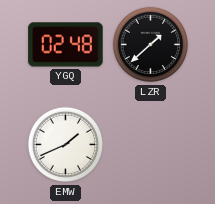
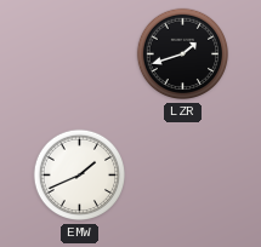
YGQ: 02:48 -> none
LZR: 1:38 -> 1:42
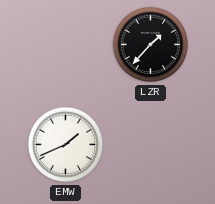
LZR: 1:42 -> 1:37
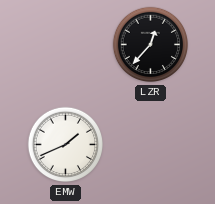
LZR: 1:37 -> 12:37
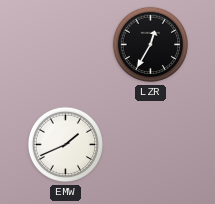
LZR: 12:37 -> 12:35
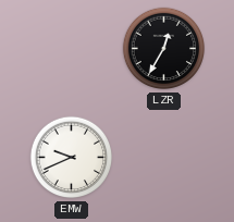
EMW: 1:41 -> 9:41
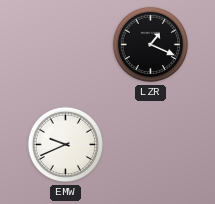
LZR: 12:35 -> 1:19
